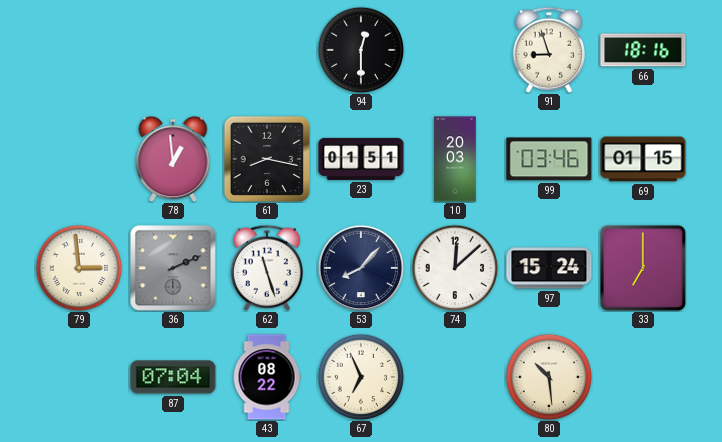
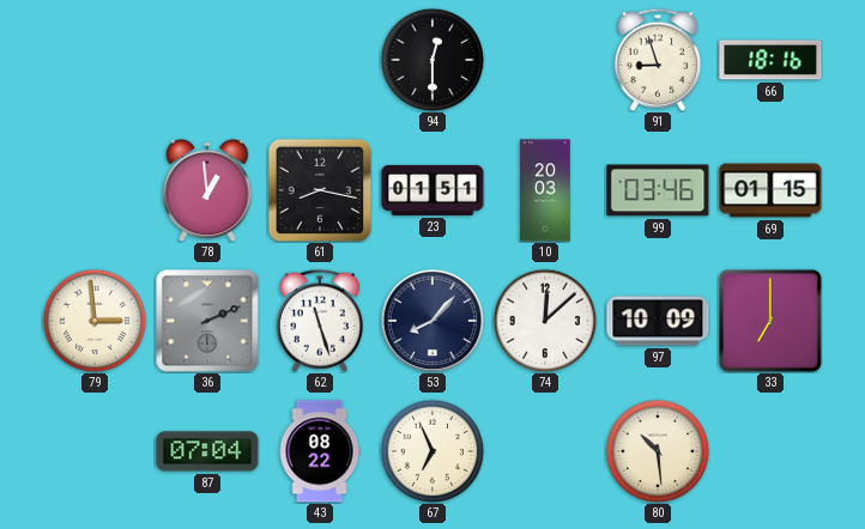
97: 15:24 -> 10:09
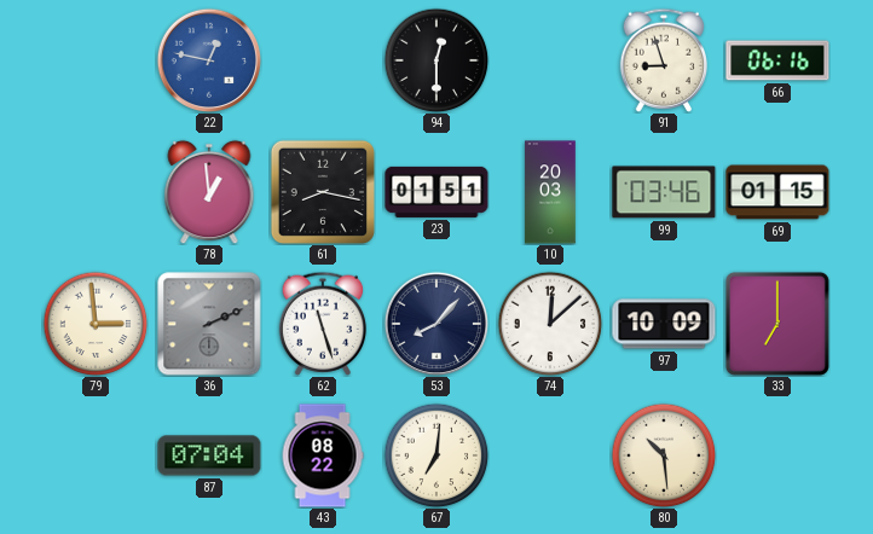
22: none -> 12:47
66: 18:16 -> 06:16
67: 6:56 -> 7:01
